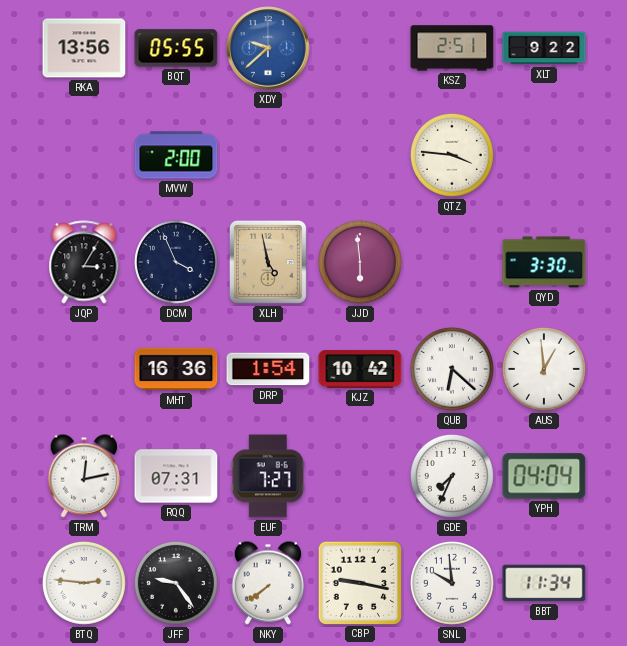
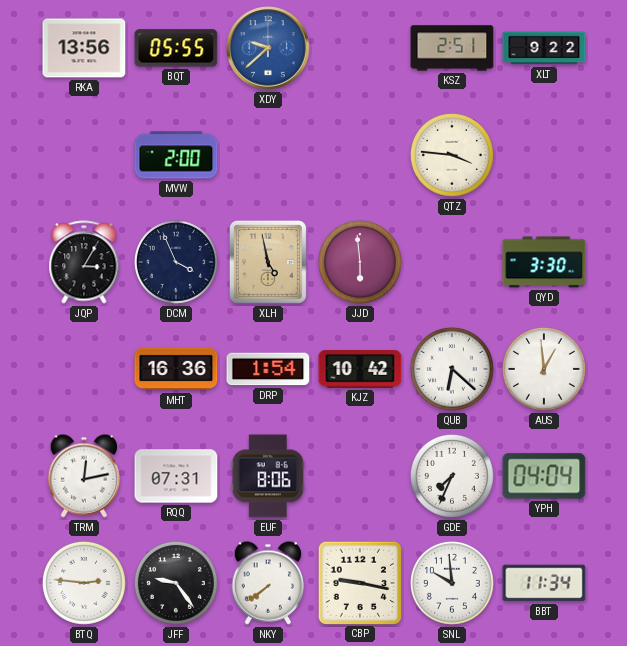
EUF: 7:27 -> 8:06
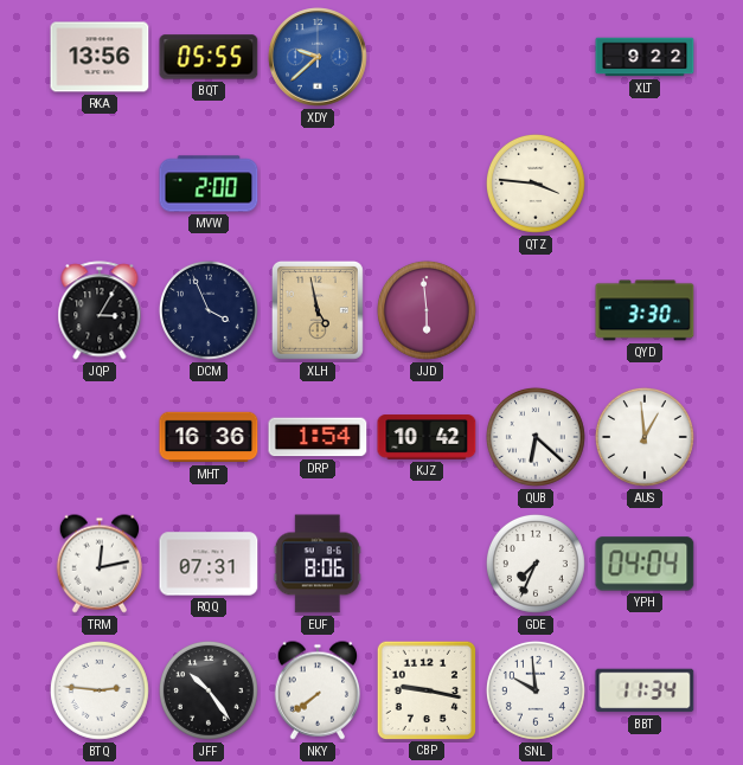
KSZ: 2:51 -> none
JFF: 9:24 -> 10:24
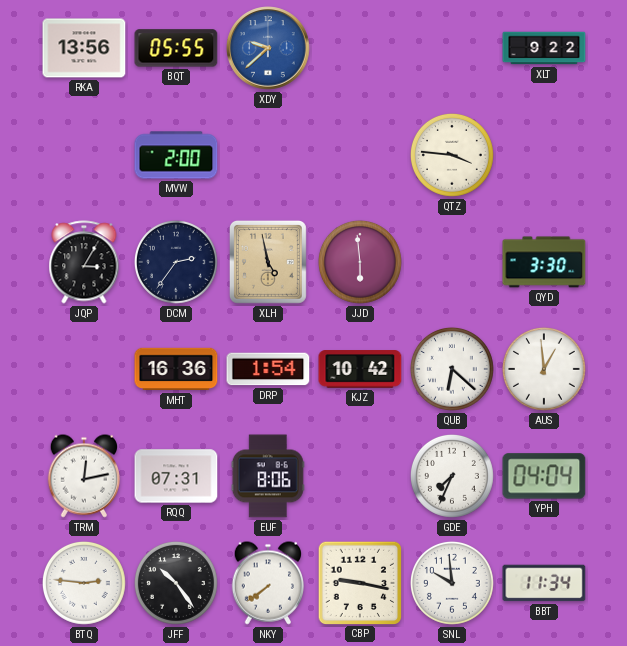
DCM: 3:56 -> 2:36
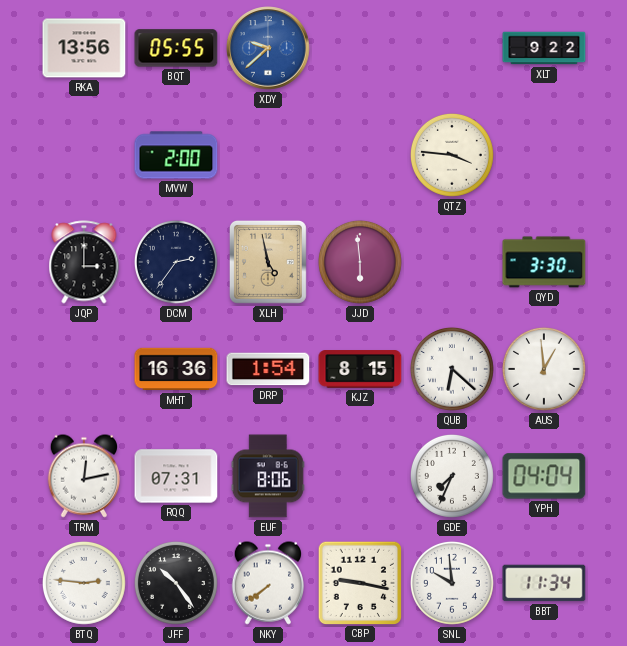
JQP: 3:05 -> 3:00
KJZ: 10:42 -> 8:15
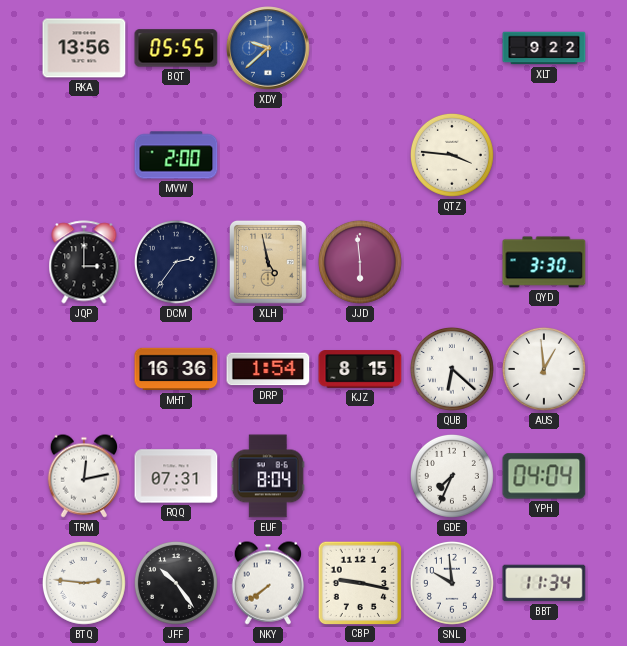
EUF: 8:06 -> 8:04
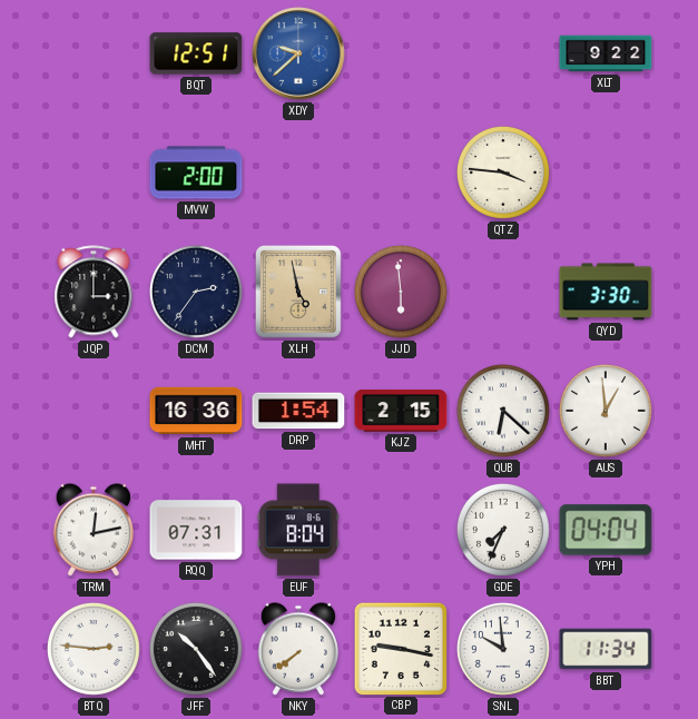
RKA: 13:56 -> none
BQT: 05:55 -> 12:51
KJZ: 8:15 -> 2:15
